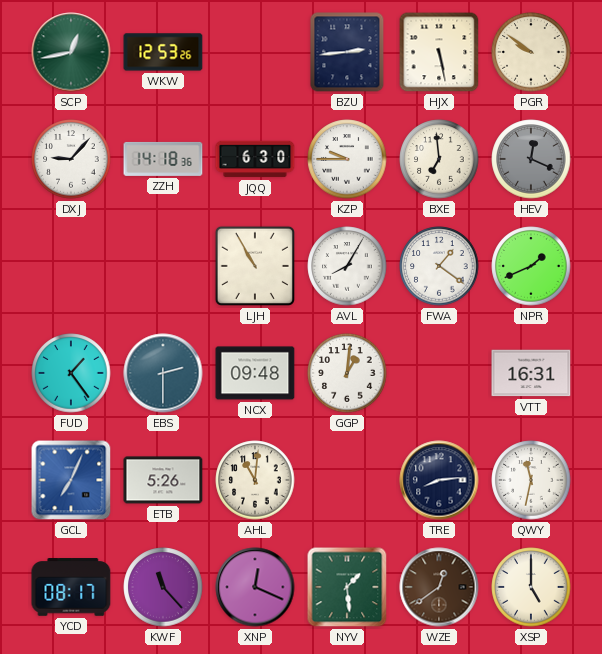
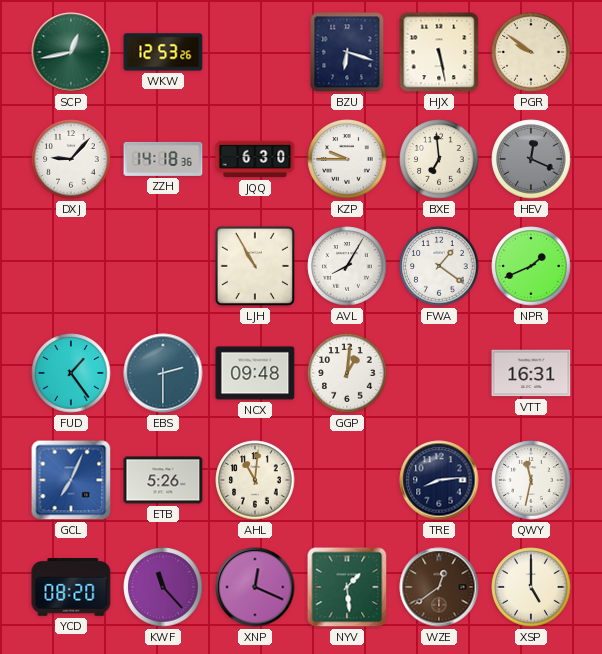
BZU: 2:44 -> 6:18
YCD: 08:17 -> 08:20
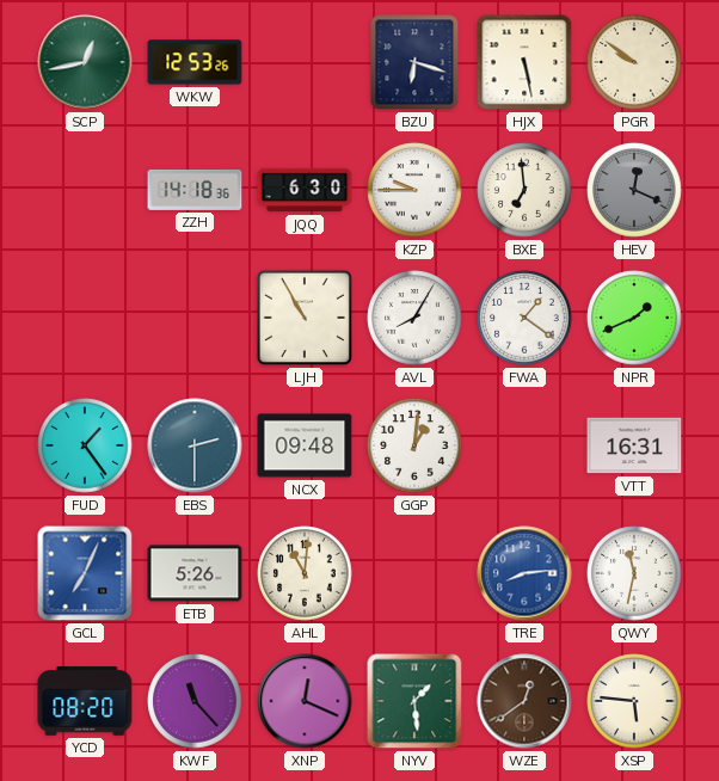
DXJ: 9:07 -> none
TRE dial: navy -> blue
XSP: 5:00 -> 5:46
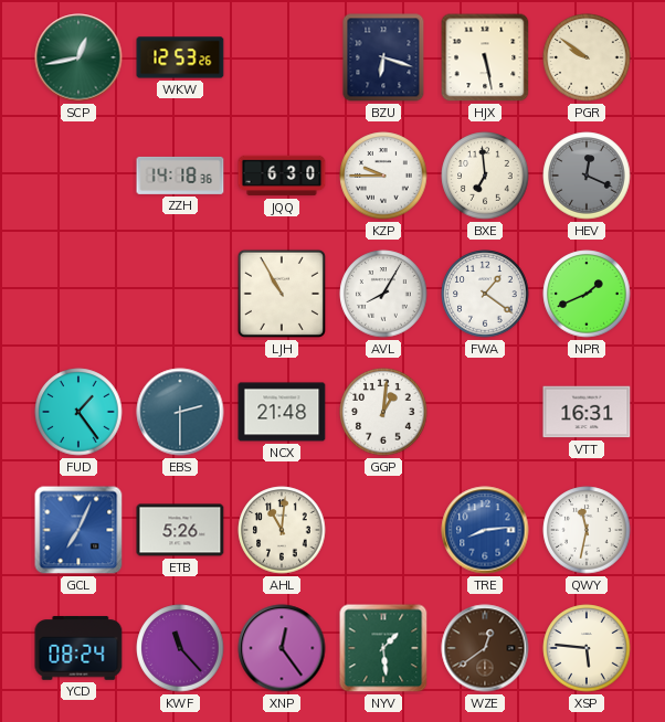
NCX: 09:48 -> 21:48
YCD: 08:20 -> 08:24
XNP: 12:19 -> 12:24
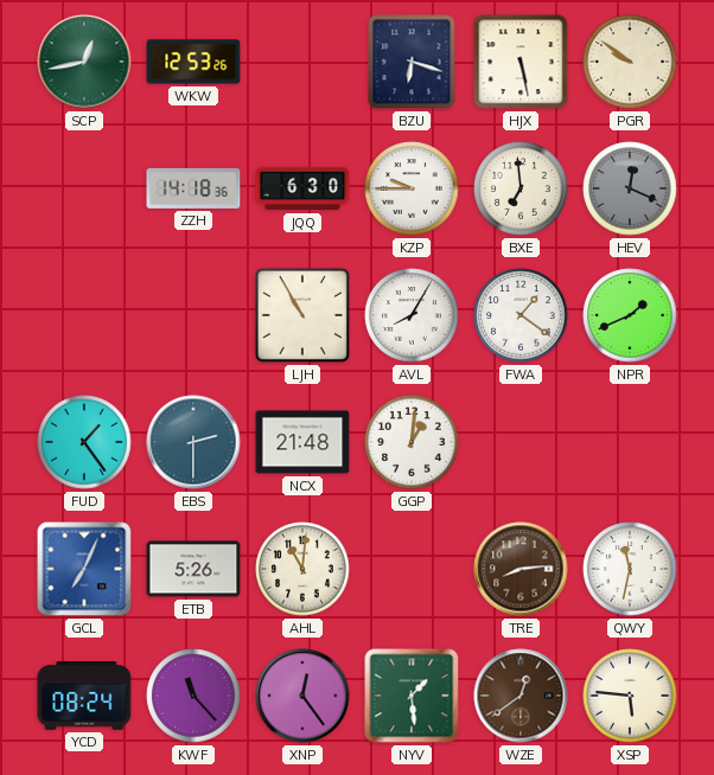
VTT: 16:31 -> none
TRE dial: blue -> brown
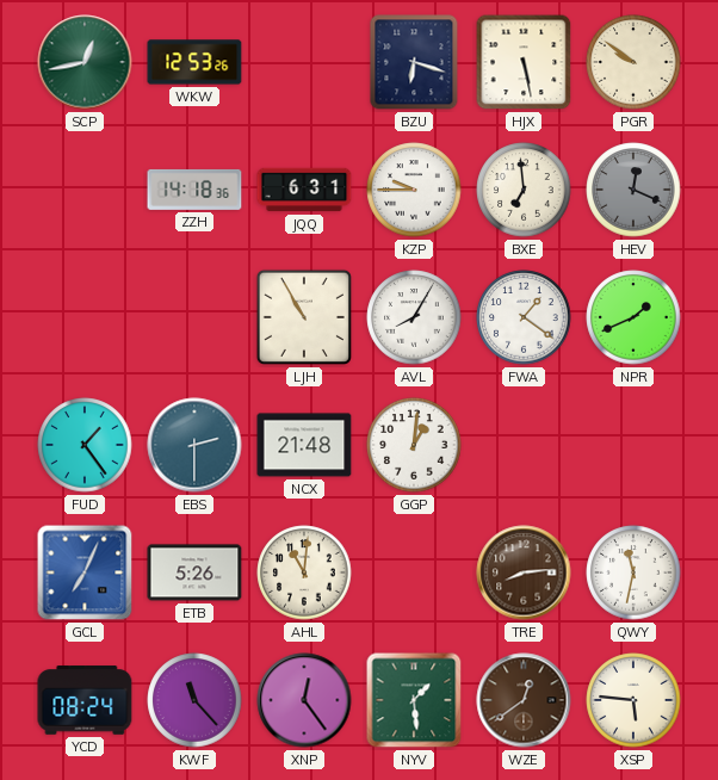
JQQ: 6:30 -> 6:31
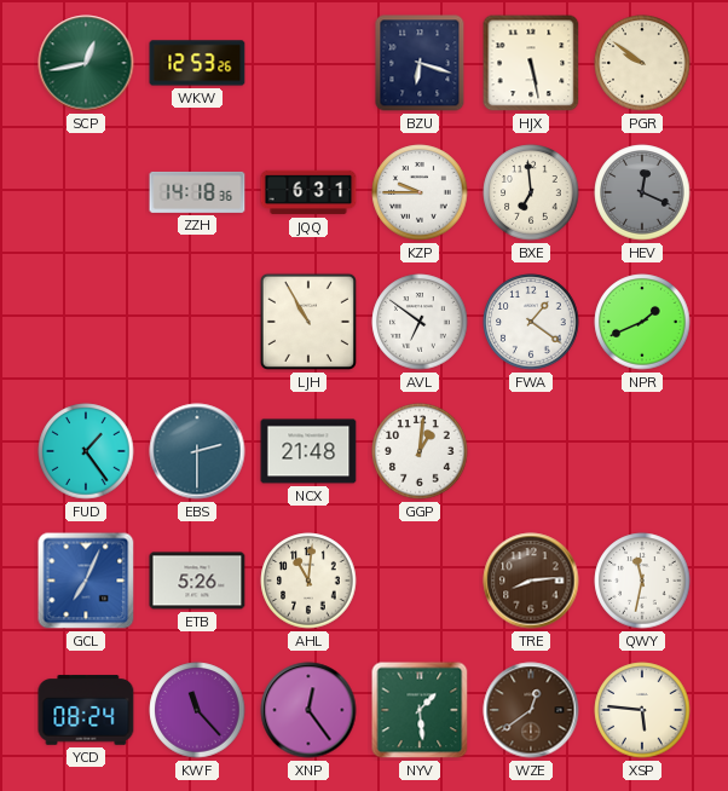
AVL: 8:05 -> 6:51
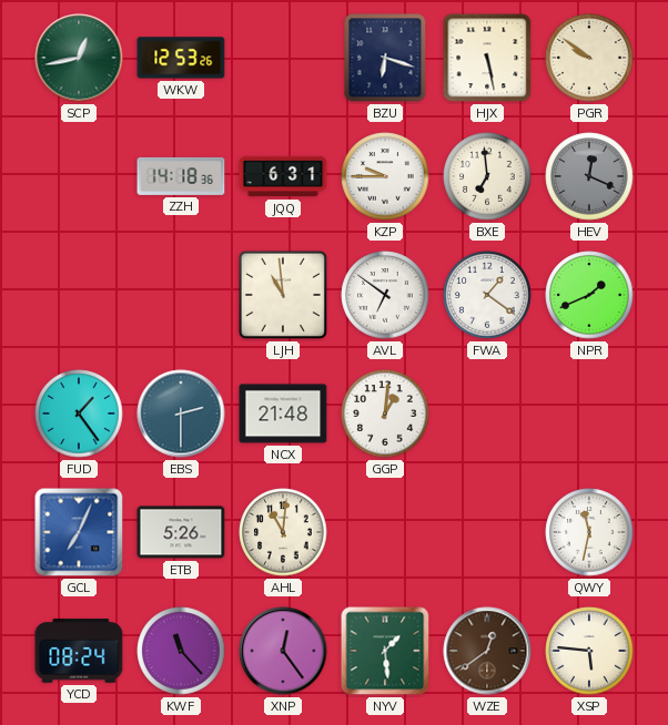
LJH: 10:55 -> 10:59
TRE: 8:14 -> none
